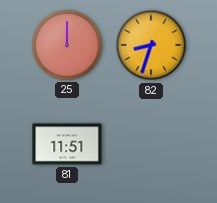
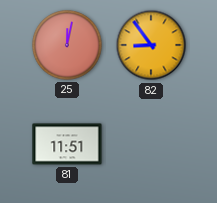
25: 12:00 -> 12:02
82: 8:33 -> 8:54
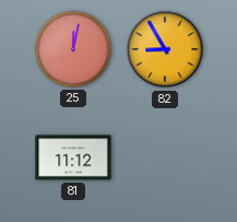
82: 8:54 -> 8:55
81: 11:51 -> 11:12
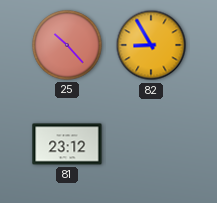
25: 12:02 -> 10:23
81: 11:12 -> 23:12
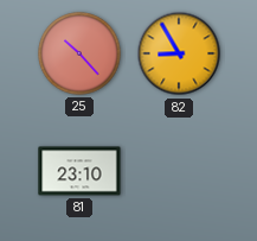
81: 23:12 -> 23:10
